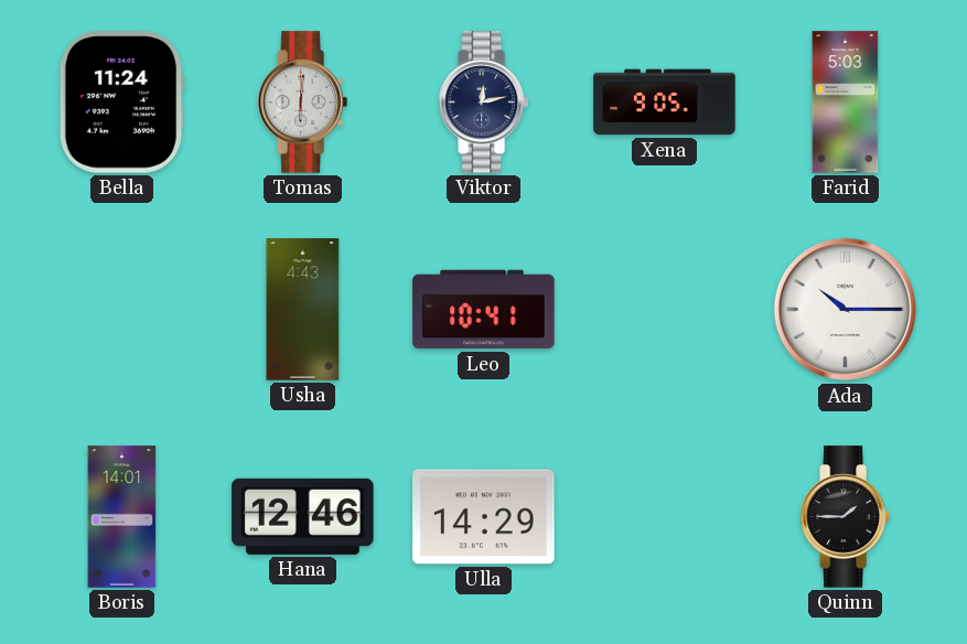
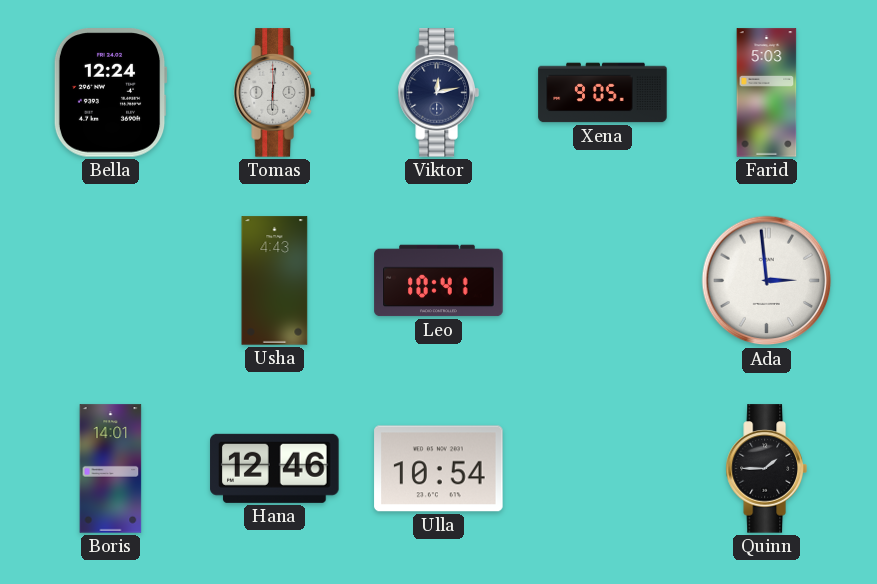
Bella: 11:24 -> 12:24
Ada: 10:15 -> 2:59
Ulla: 14:29 -> 10:54
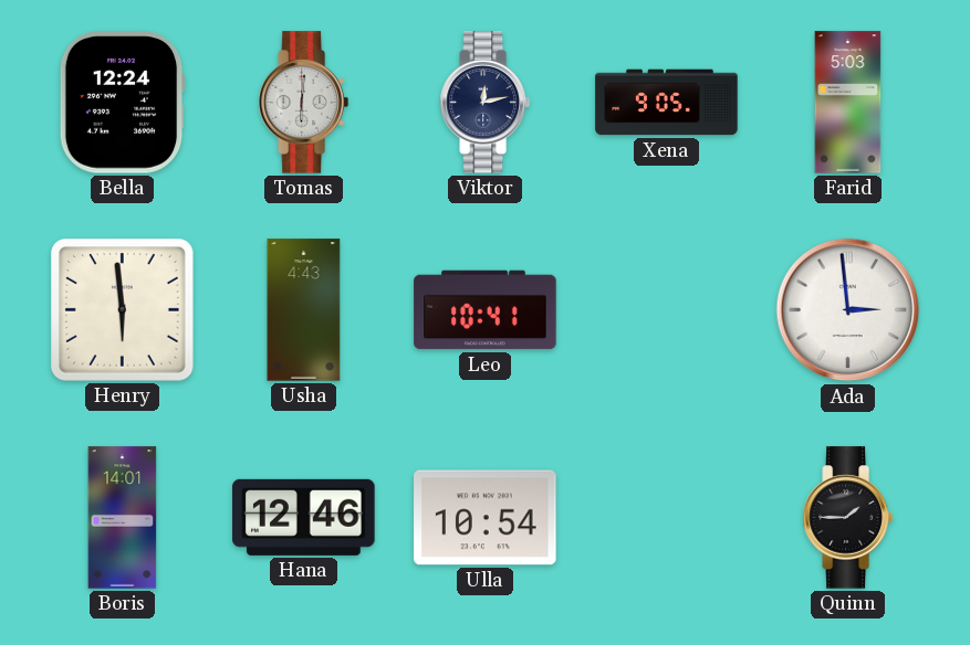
Henry: none -> 5:59
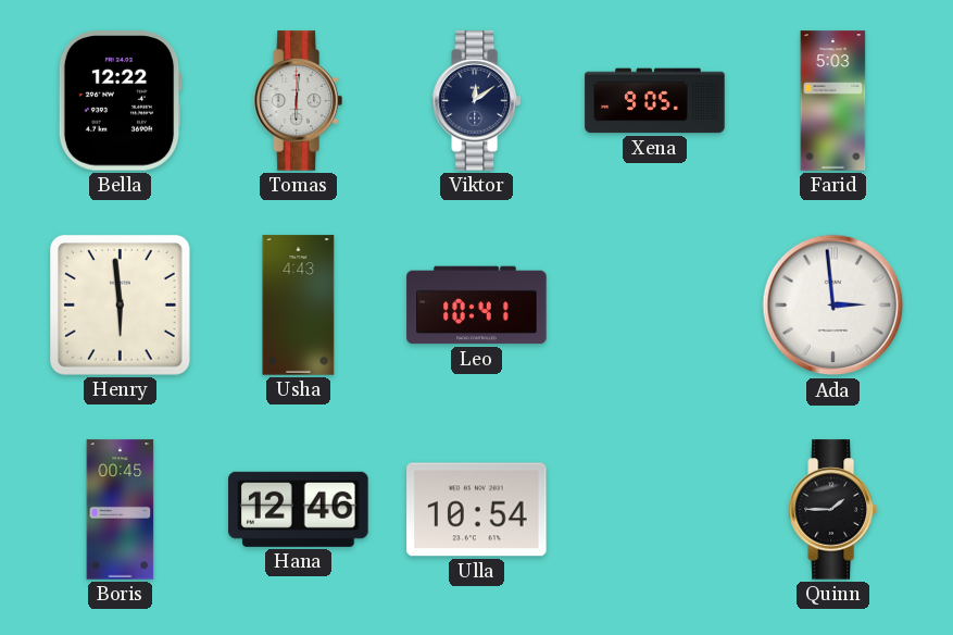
Bella: 12:24 -> 12:22
Viktor: 12:13 -> 12:09
Boris: 14:01 -> 00:45
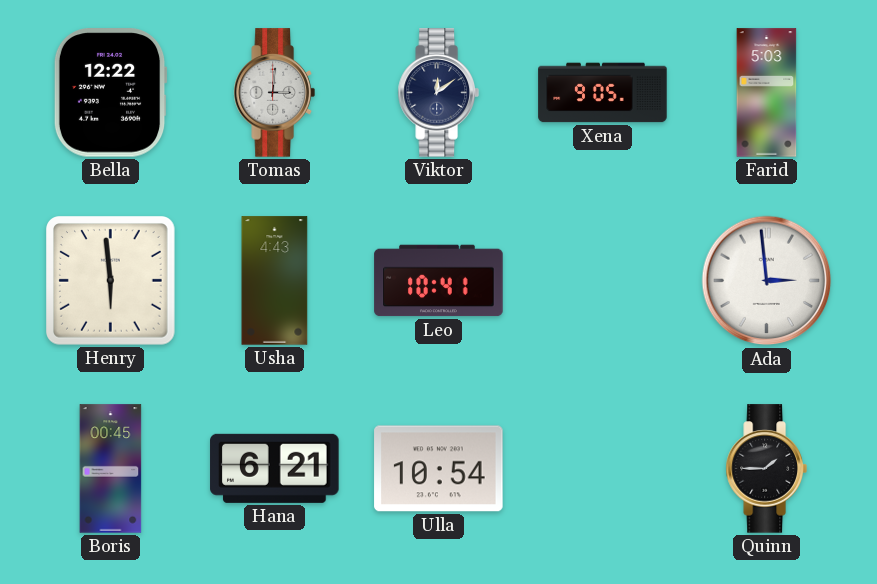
Tomas: 6:01 -> 3:01
Hana: 12:46 -> 6:21
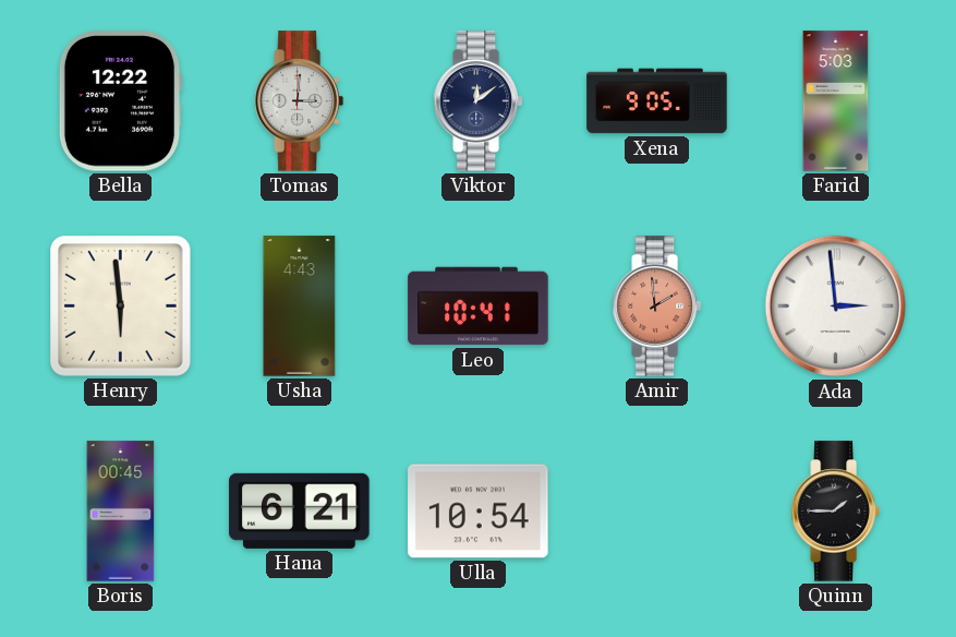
Amir: none -> 1:59
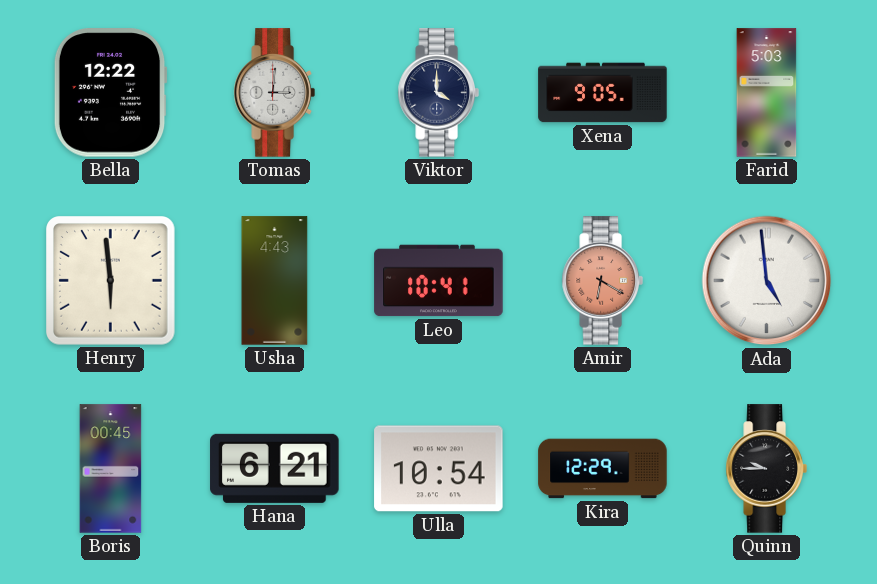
Viktor: 12:09 -> 4:00
Amir: 1:59 -> 6:20
Ada: 2:59 -> 4:59
Kira: none -> 12:29
Quinn: 1:45 -> 9:45
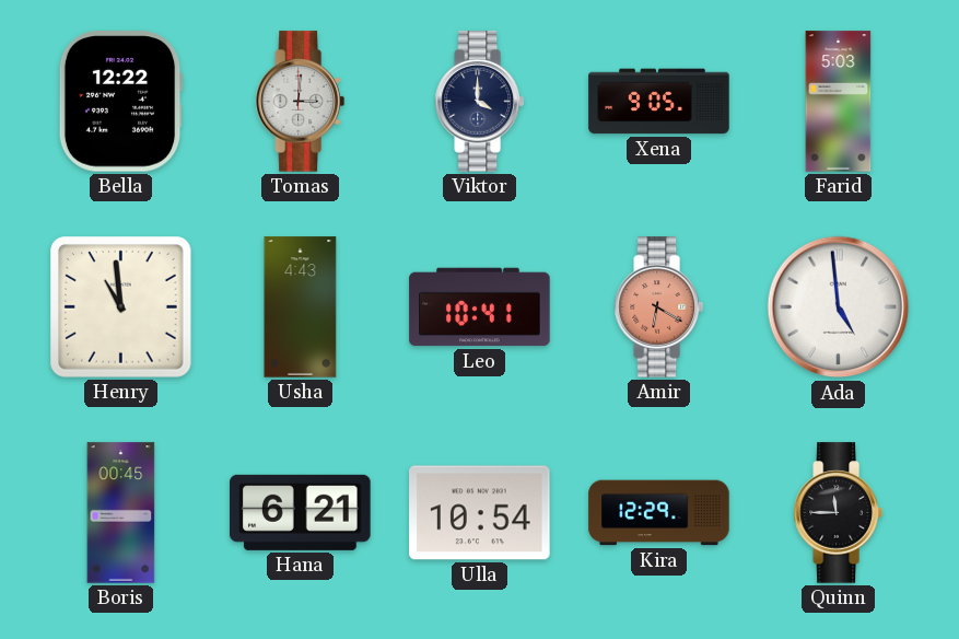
Henry: 5:59 -> 10:59
Quinn: 9:45 -> 11:45
